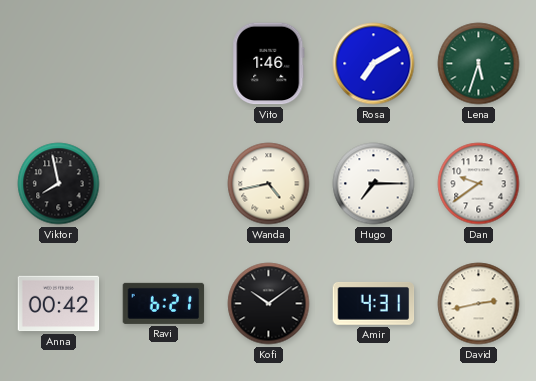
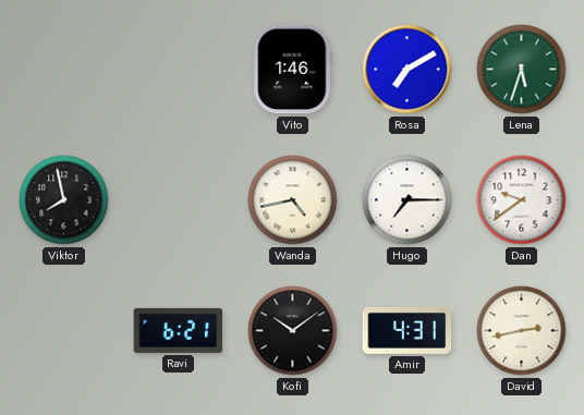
Anna: 00:42 -> none
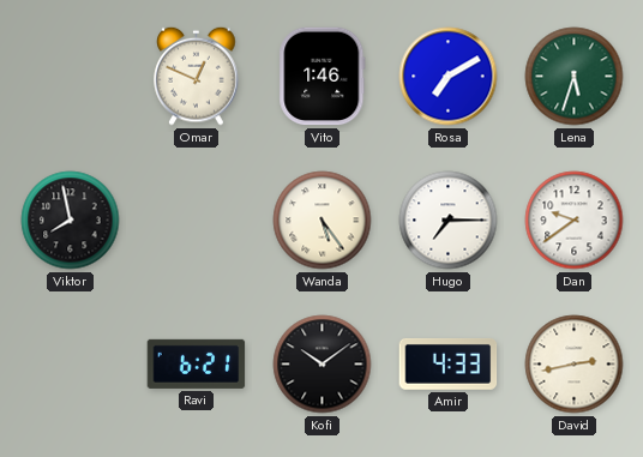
Omar: none -> 12:49
Wanda: 4:43 -> 5:24
Amir: 4:31 -> 4:33
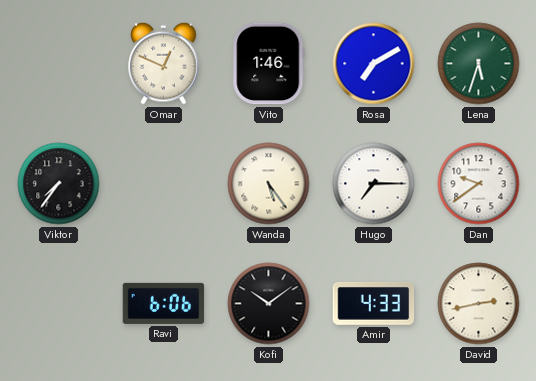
Viktor: 7:58 -> 7:36
Ravi: 6:21 -> 6:06
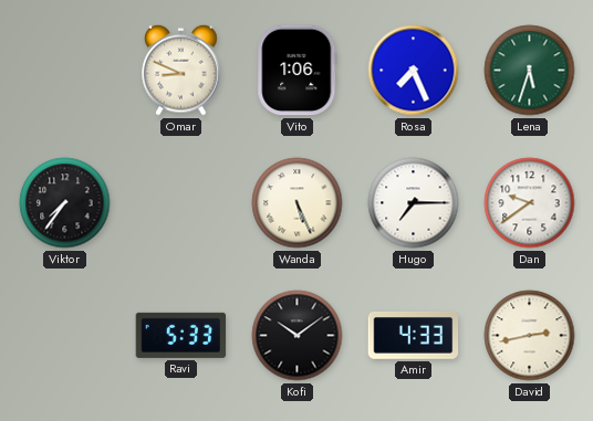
Omar: 12:49 -> 8:49
Vito: 1:46 -> 1:06
Rosa: 7:10 -> 7:26
Wanda: 5:24 -> 5:26
Ravi: 6:06 -> 5:33
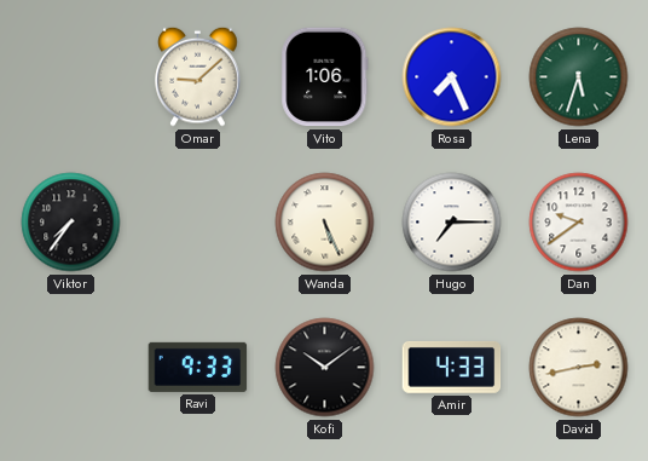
Omar: 8:49 -> 9:08
Ravi: 5:33 -> 9:33
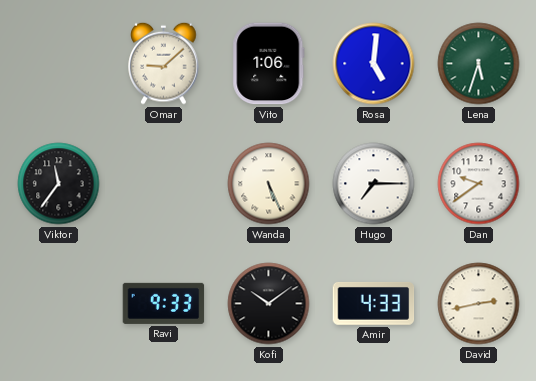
Rosa: 7:26 -> 5:01
Viktor: 7:36 -> 11:36
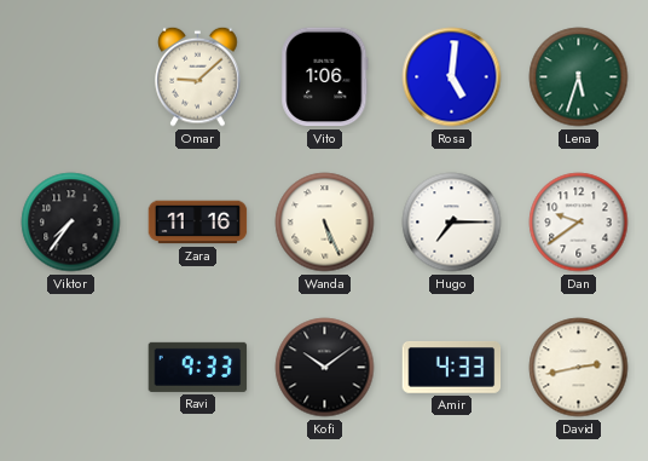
Viktor: 11:36 -> 7:36
Zara: none -> 11:16
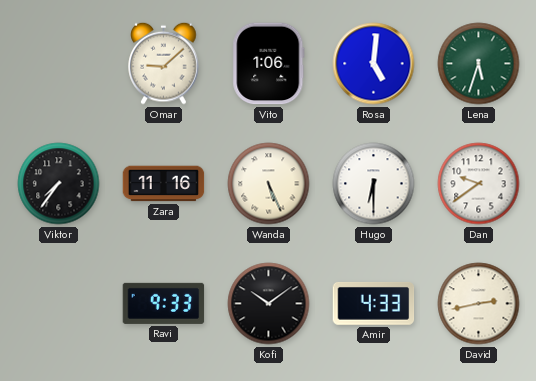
Hugo: 7:15 -> 6:30
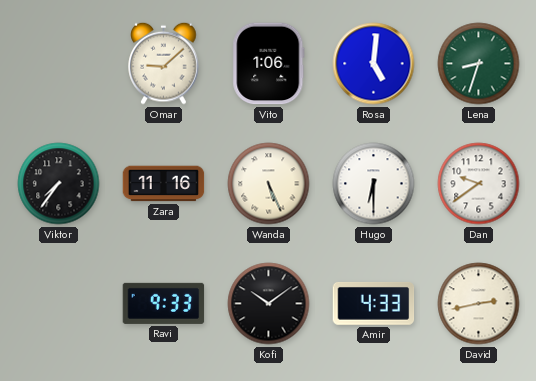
Lena: 5:33 -> 8:33
